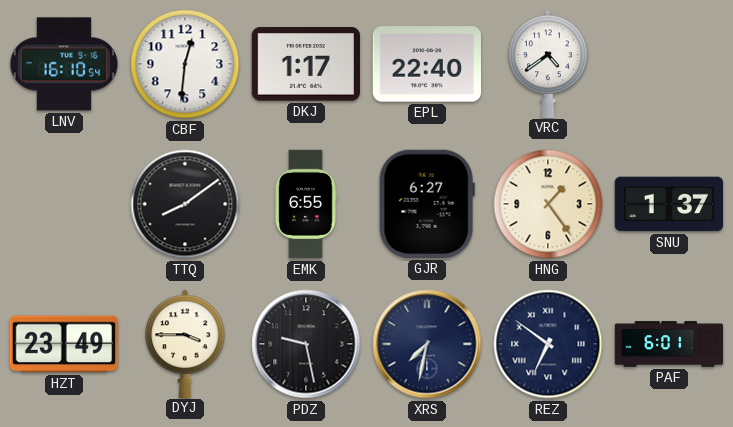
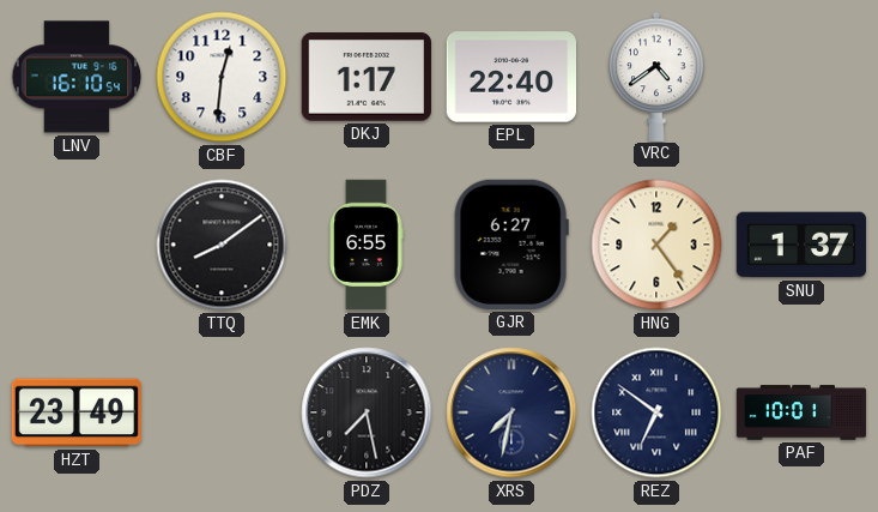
DYJ: 3:45 -> none
PDZ: 9:28 -> 7:28
PAF: 6:01 -> 10:01
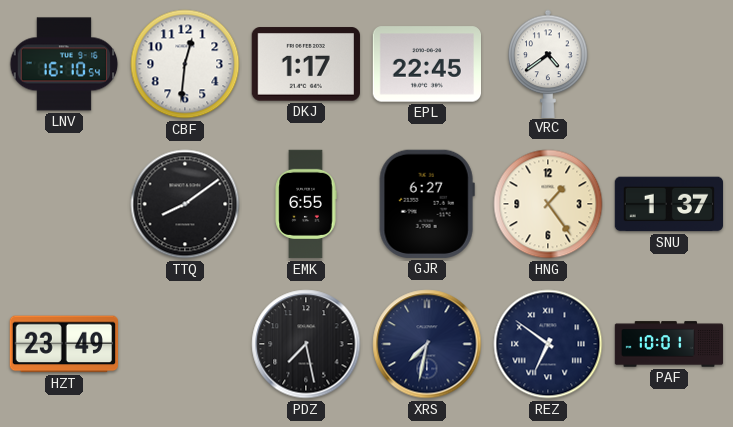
EPL: 22:40 -> 22:45
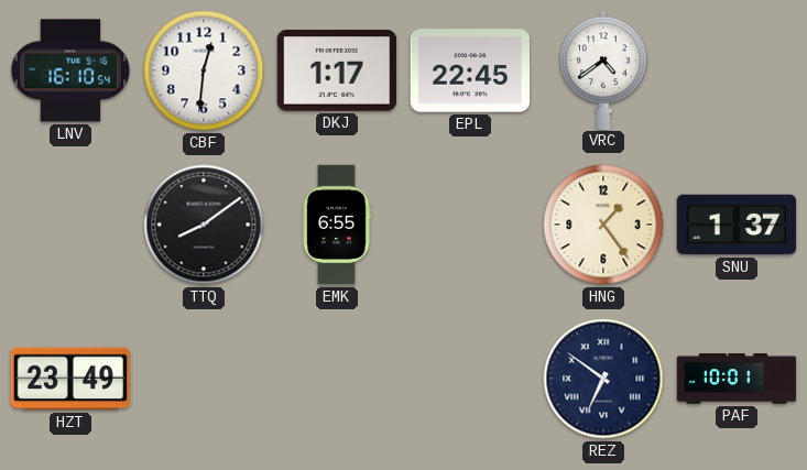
GJR: 6:27 -> none
PDZ: 7:28 -> none
XRS: 7:32 -> none
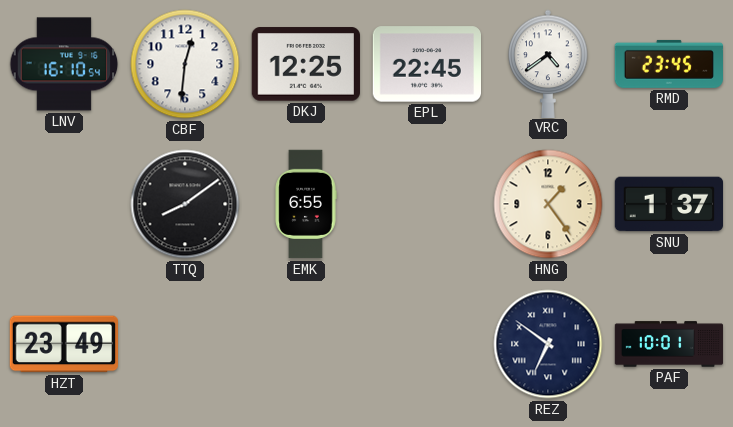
DKJ: 1:17 -> 12:25
RMD: none -> 23:45
